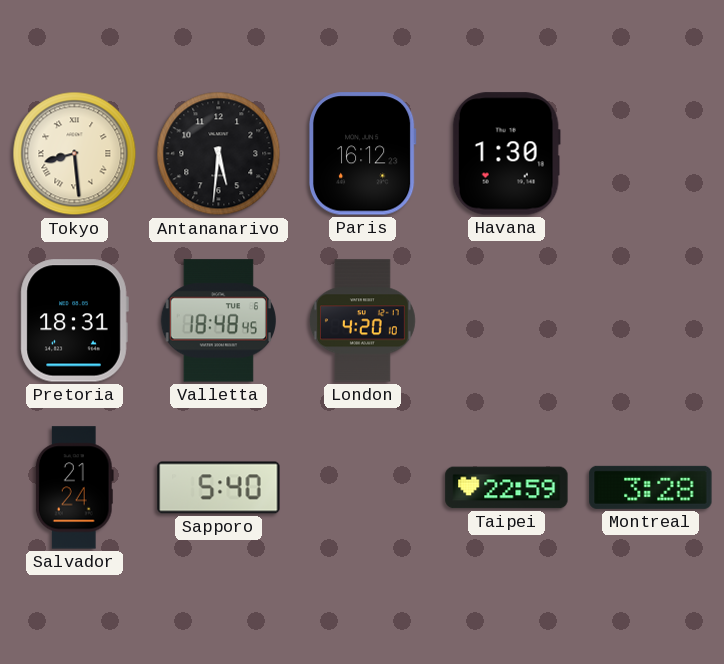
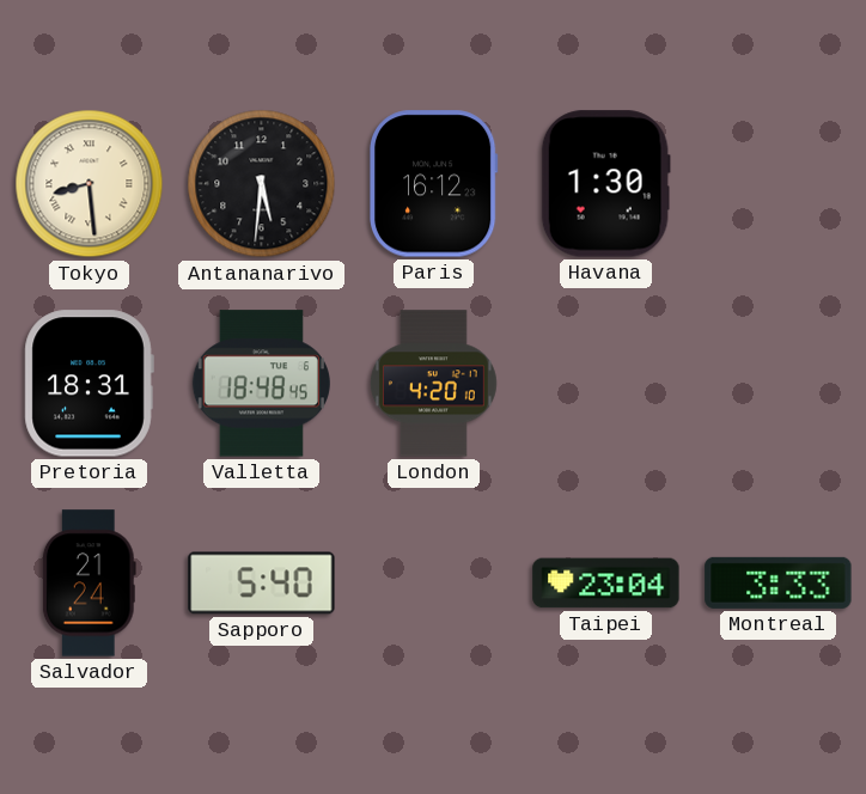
Taipei: 22:59 -> 23:04
Montreal: 3:28 -> 3:33
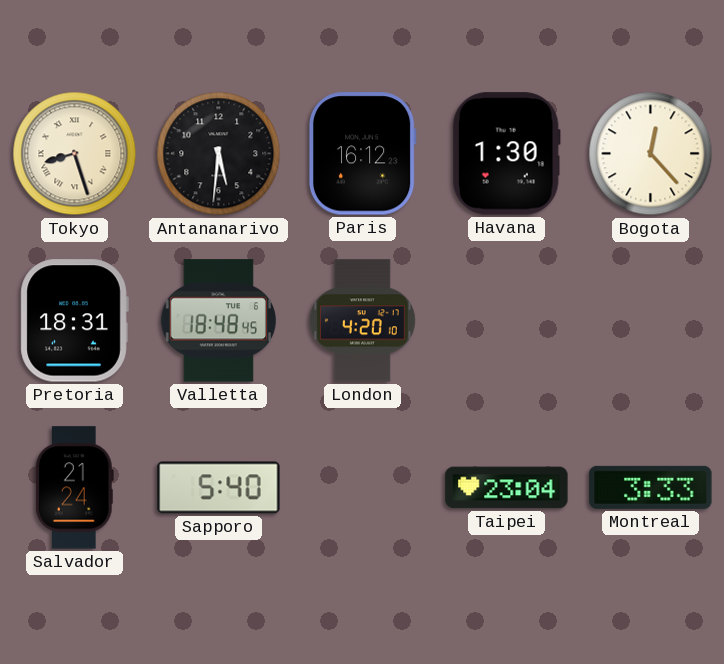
Tokyo: 8:29 -> 8:27
Bogota: none -> 12:23
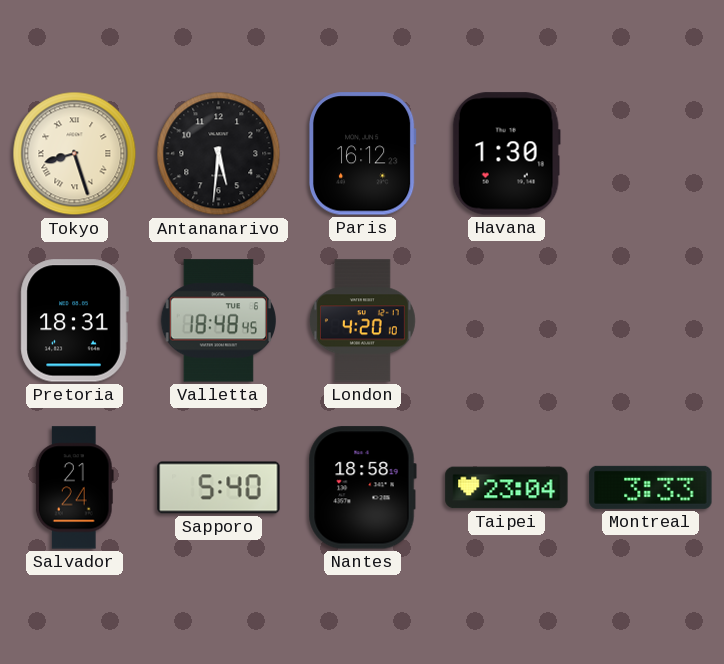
Bogota: 12:23 -> none
Nantes: none -> 18:58
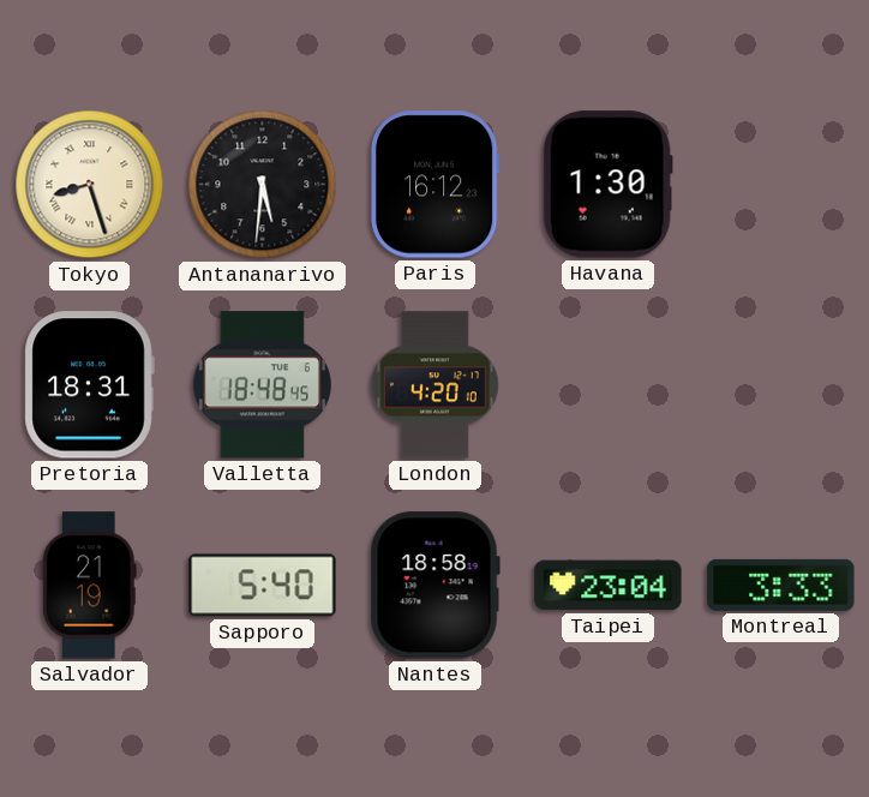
Salvador: 21:24 -> 21:19
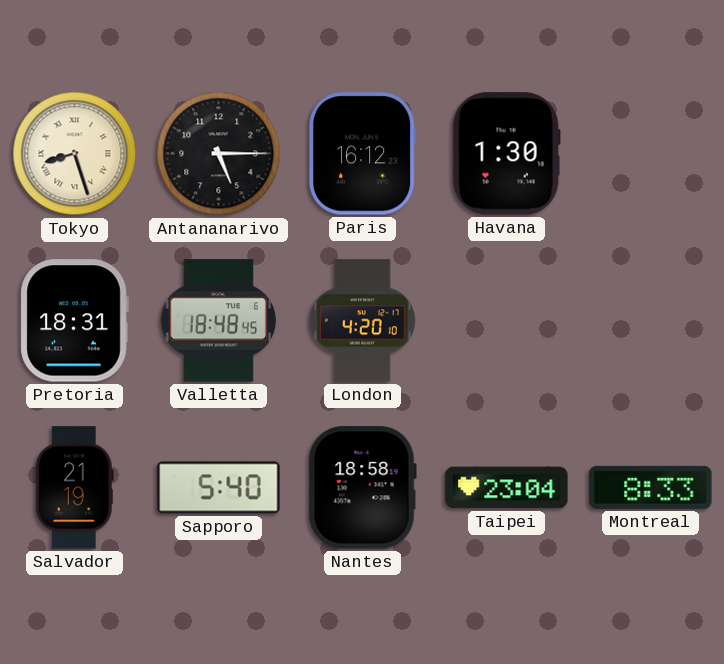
Antananarivo: 5:31 -> 5:15
Montreal: 3:33 -> 8:33
